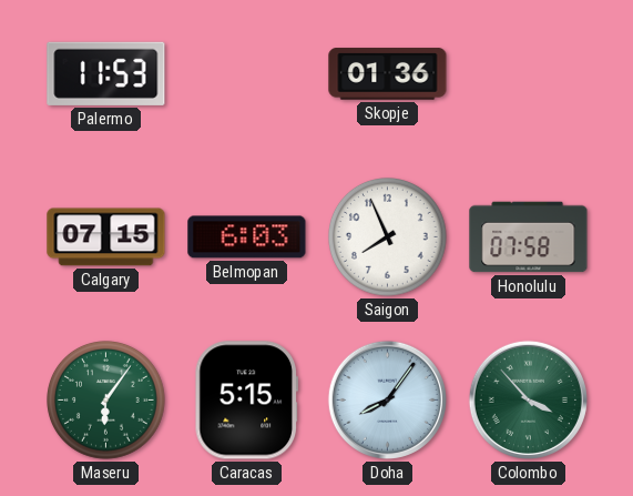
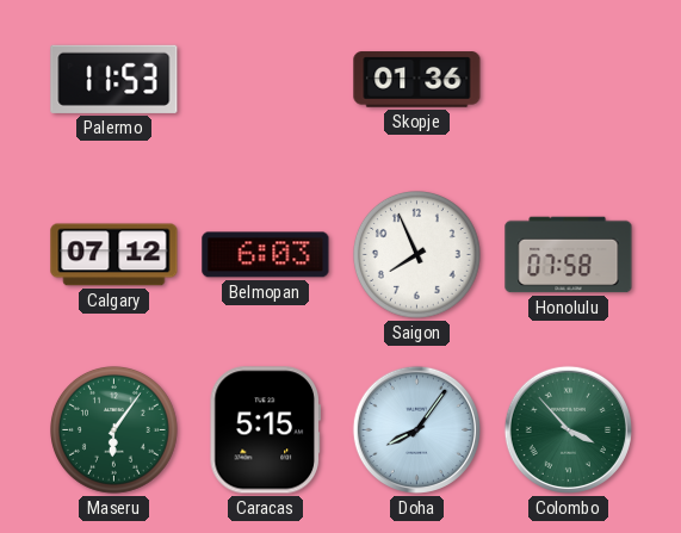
Calgary: 07:15 -> 07:12
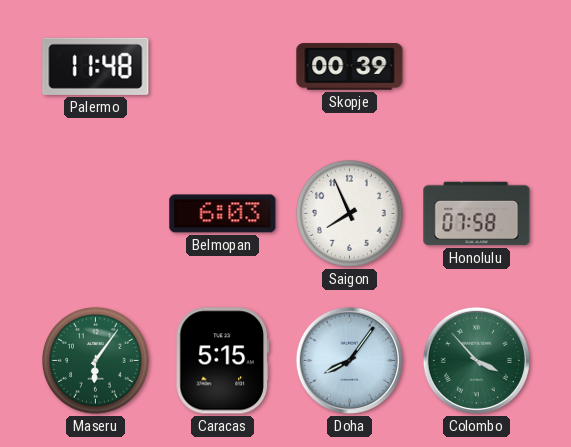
Palermo: 11:53 -> 11:48
Skopje: 01:36 -> 00:39
Calgary: 07:12 -> none
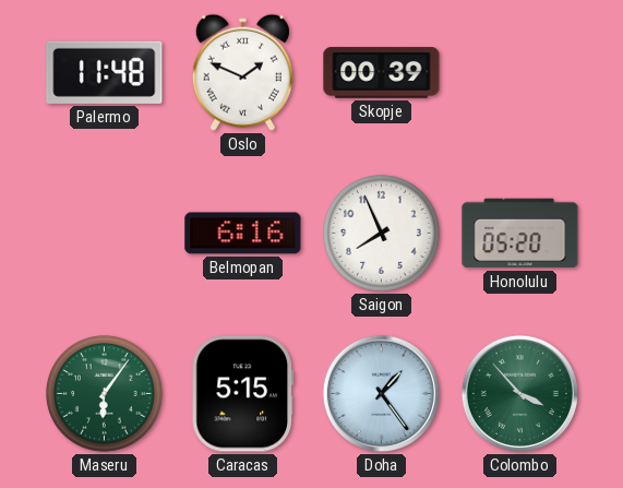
Oslo: none -> 1:49
Belmopan: 6:03 -> 6:16
Honolulu: 07:58 -> 05:20
Doha: 8:06 -> 1:24
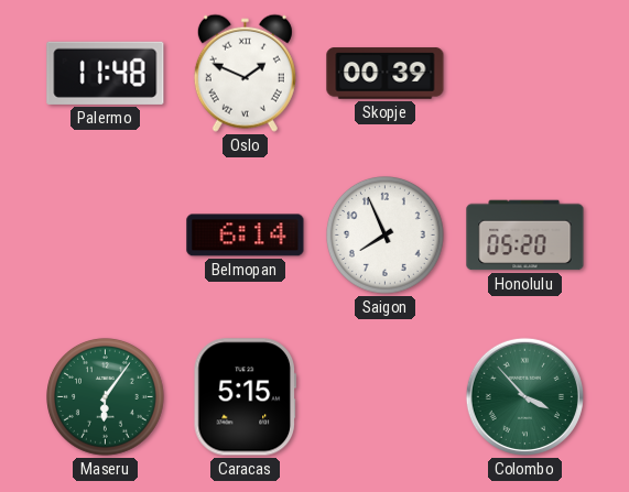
Belmopan: 6:16 -> 6:14
Doha: 1:24 -> none
